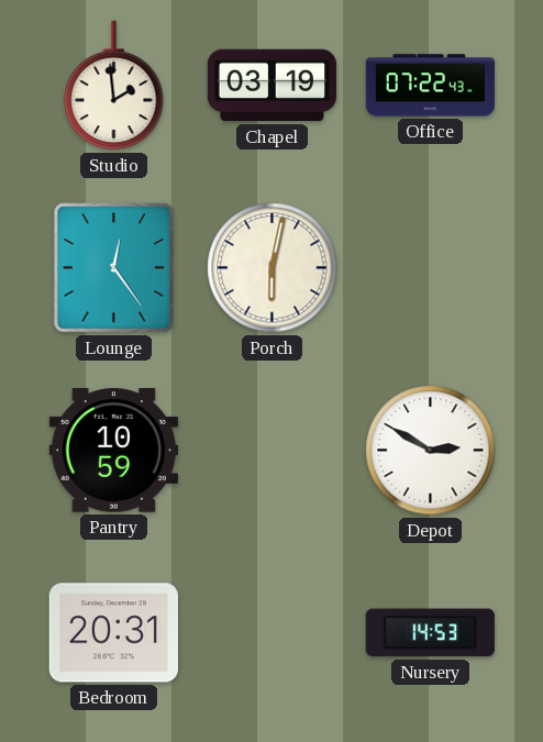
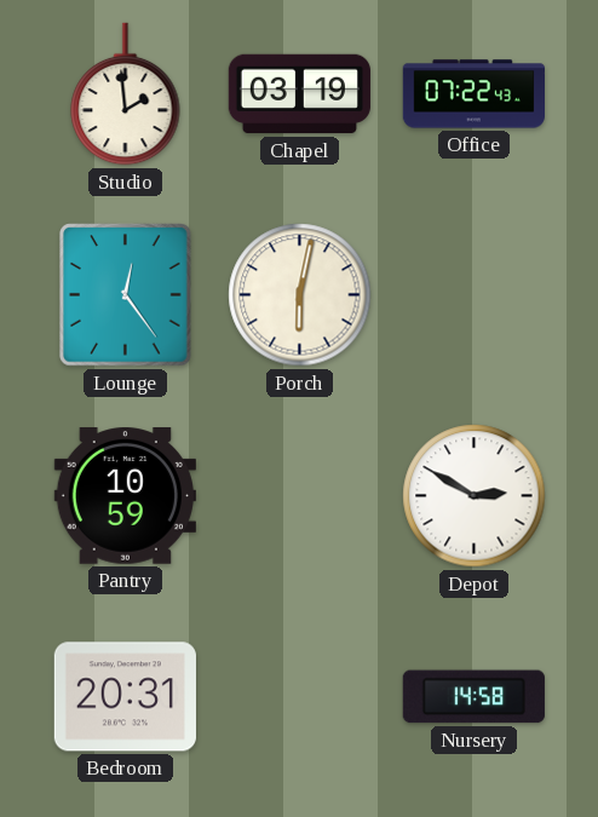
Nursery: 14:53 -> 14:58
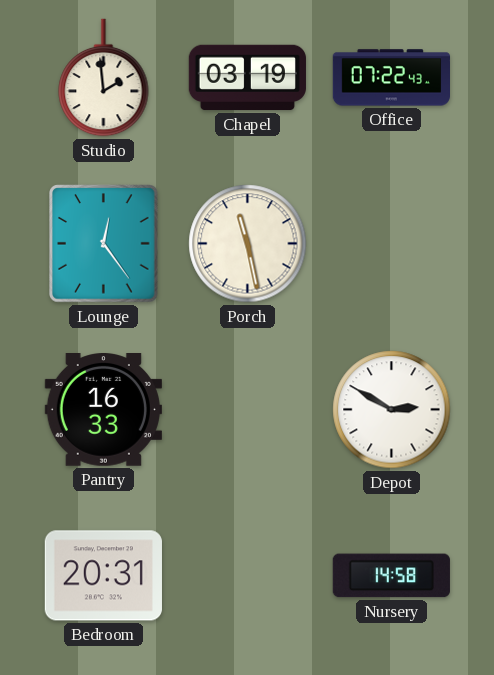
Porch: 6:02 -> 11:28
Pantry: 10:59 -> 16:33
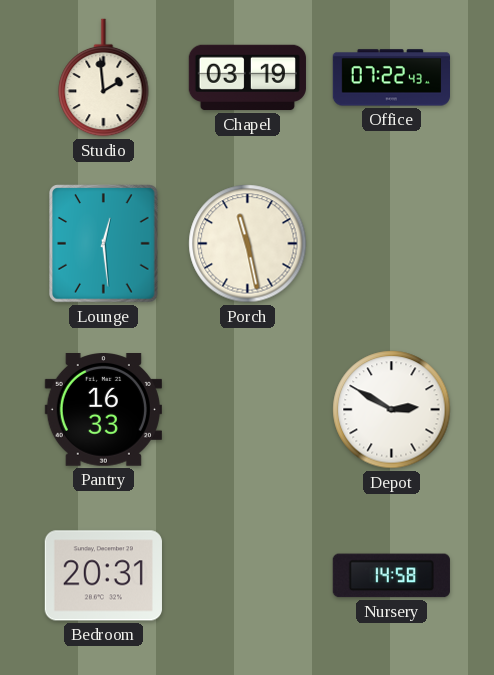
Lounge: 12:24 -> 12:29
